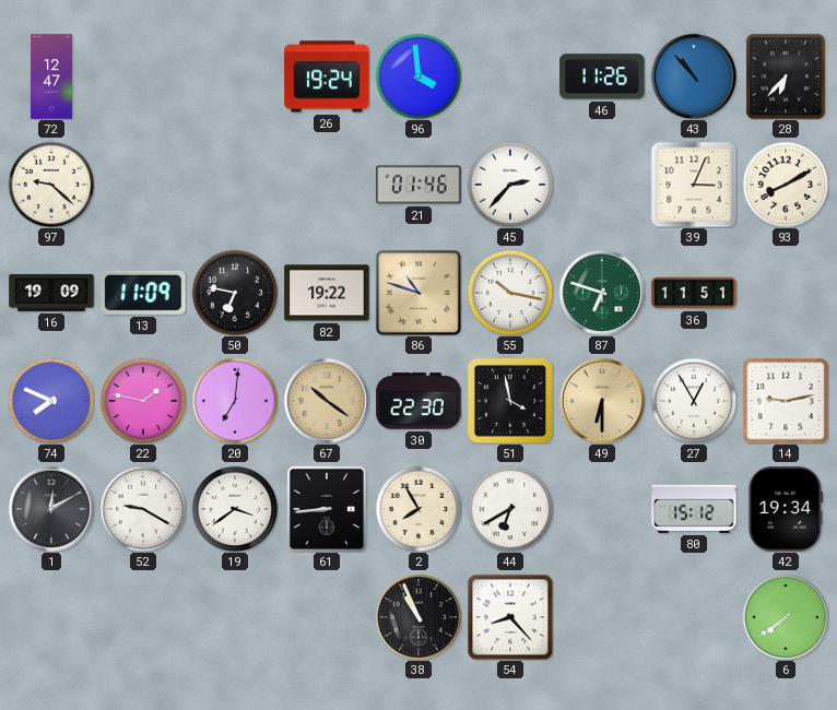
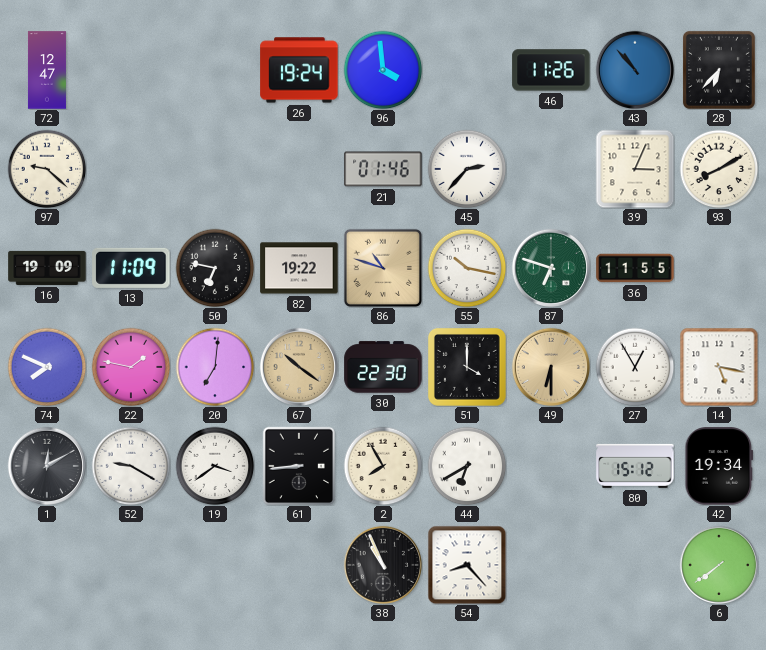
36: 11:51 -> 11:55
51: 3:58 -> 4:00
14: 9:13 -> 5:17
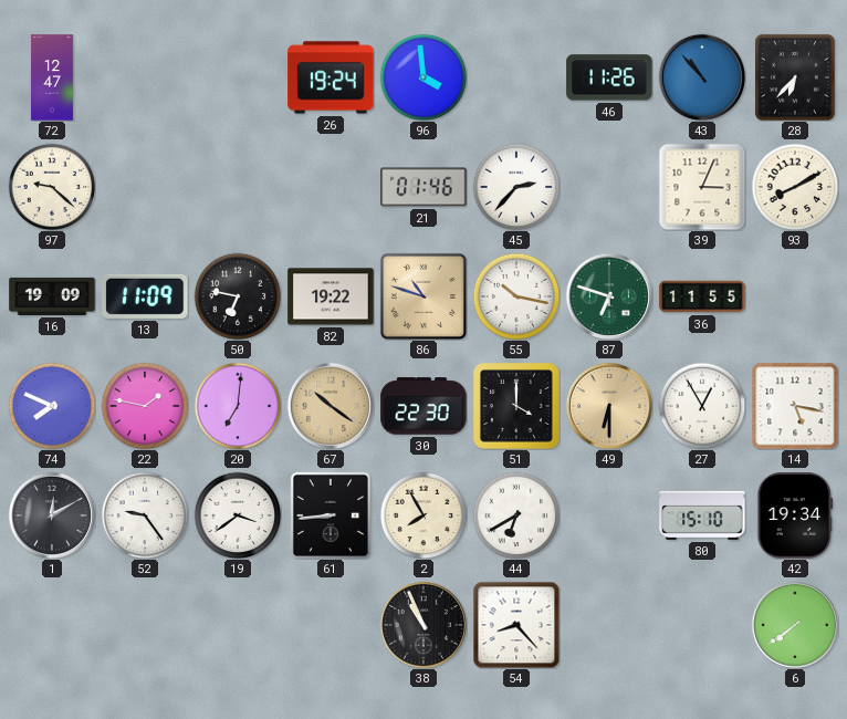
52: 9:20 -> 9:24
80: 15:12 -> 15:10
